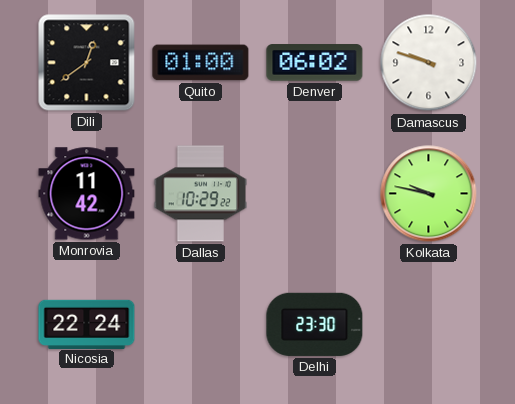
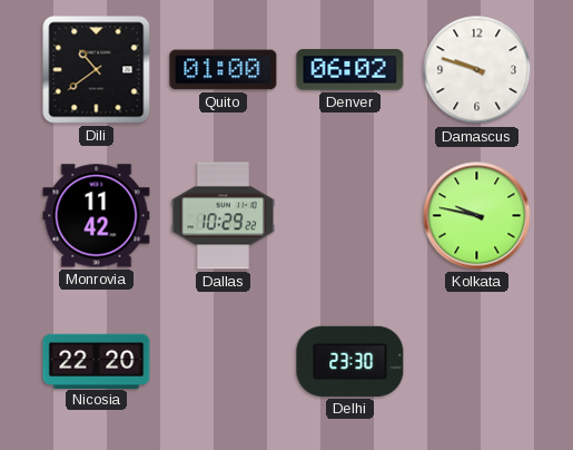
Dili: 12:39 -> 10:39
Nicosia: 22:24 -> 22:20
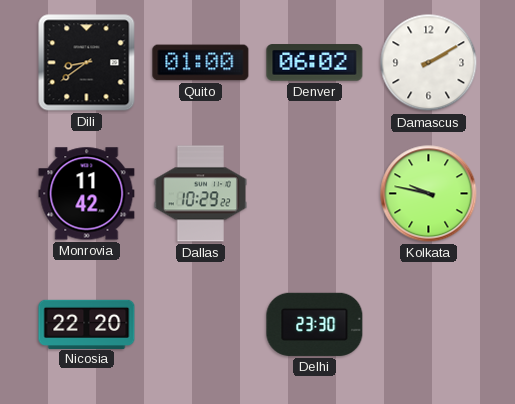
Dili: 10:39 -> 8:39
Damascus: 9:48 -> 2:10
